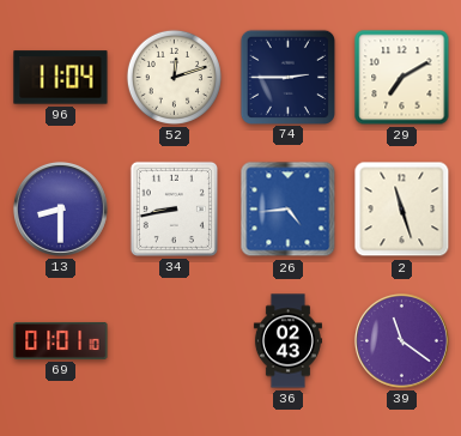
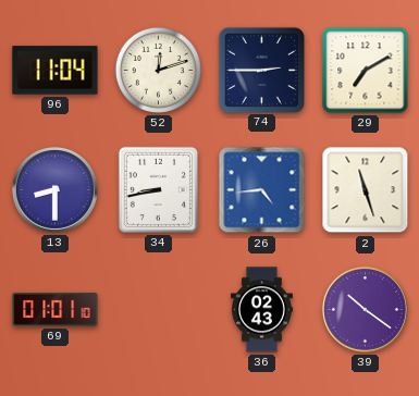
39: 11:21 -> 10:21
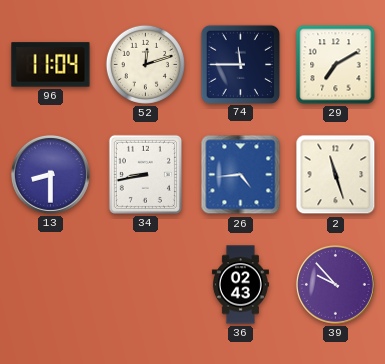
74: 2:45 -> 11:45
69: 01:01 -> none
39: 10:21 -> 9:53
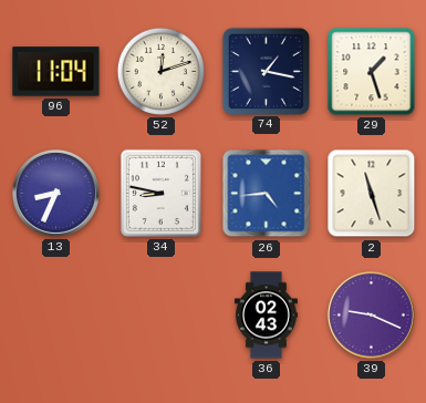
74: 11:45 -> 1:17
29: 7:10 -> 1:27
13: 8:30 -> 8:34
34: 8:43 -> 8:47
39: 9:53 -> 9:19
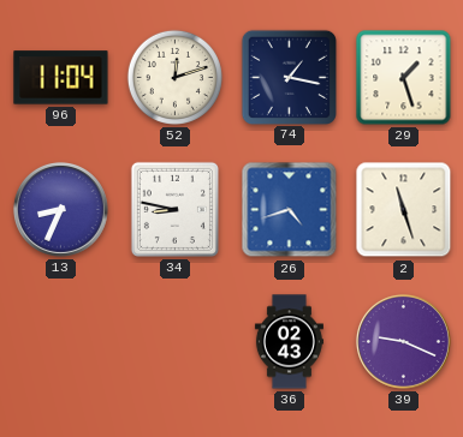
26: 4:44 -> 4:42
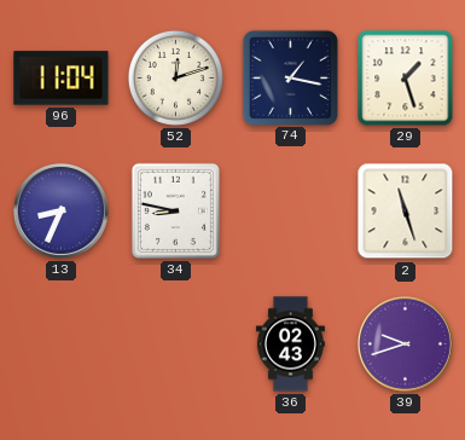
26: 4:42 -> none
39: 9:19 -> 9:42
